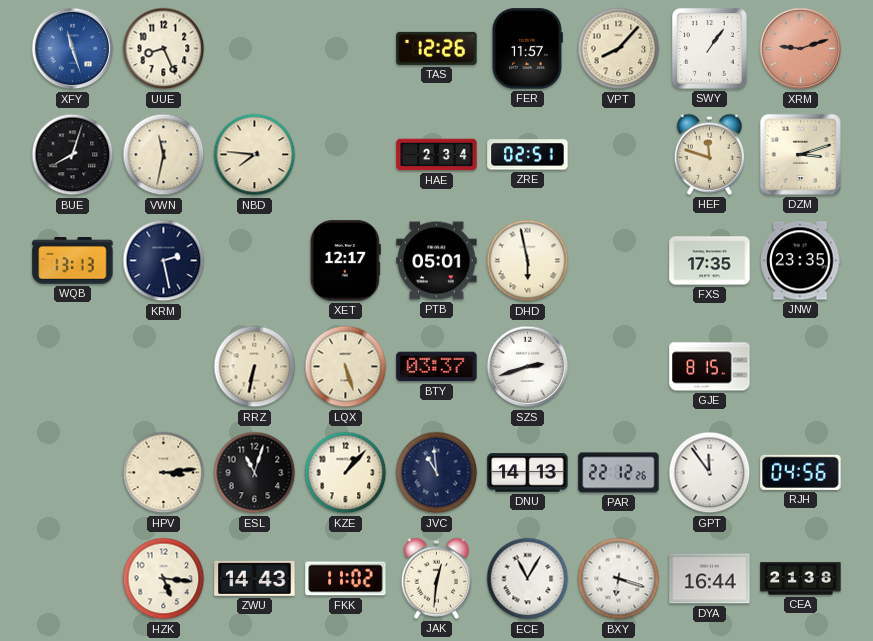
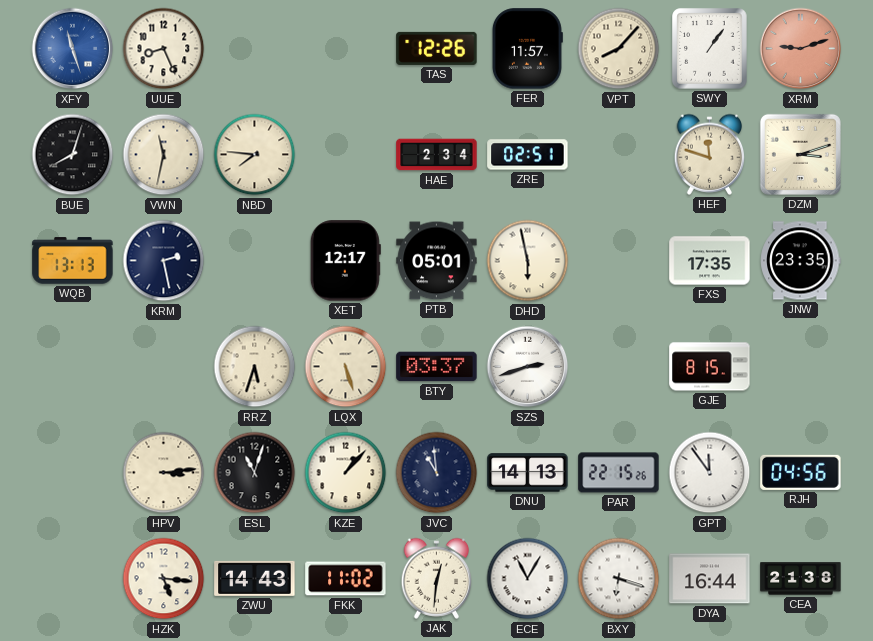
RRZ: 6:32 -> 5:33
PAR: 22:12 -> 22:15
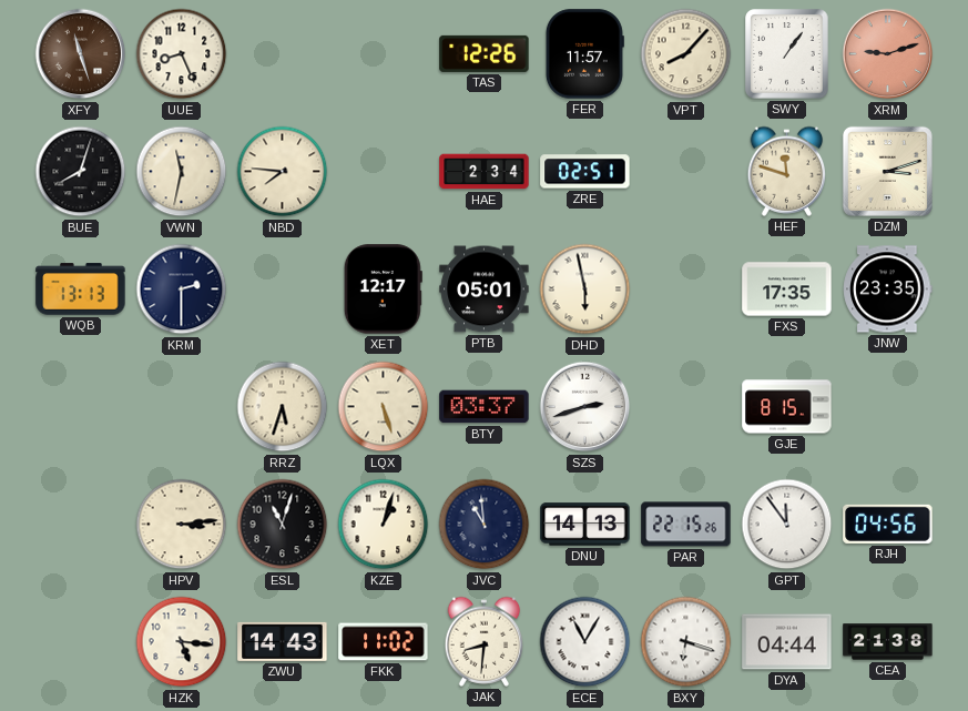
XFY dial: blue -> brown
KRM: 2:28 -> 2:30
KZE: 1:07 -> 1:03
JAK: 12:31 -> 8:31
DYA: 16:44 -> 04:44
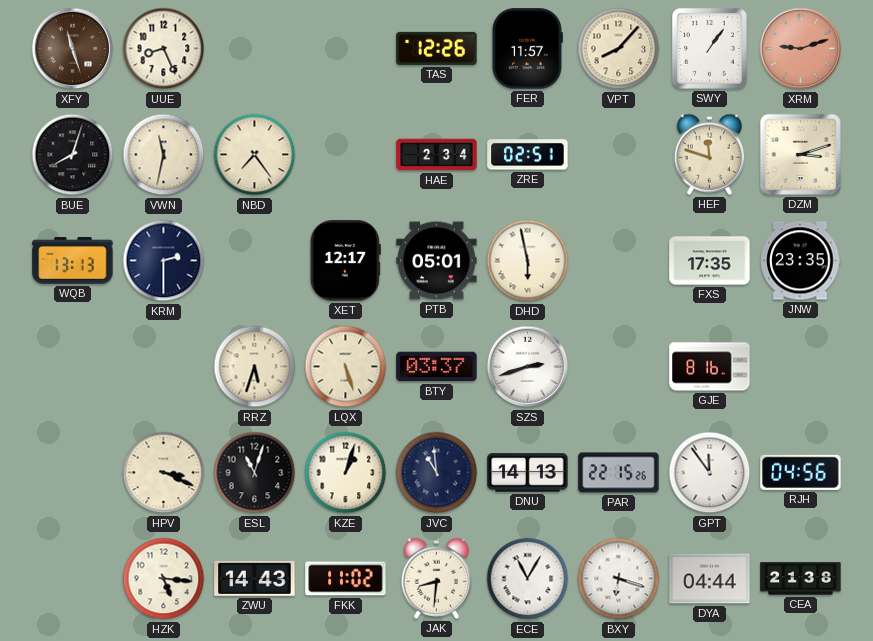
NBD: 7:46 -> 7:24
GJE: 8:15 -> 8:16
HPV: 3:14 -> 3:19
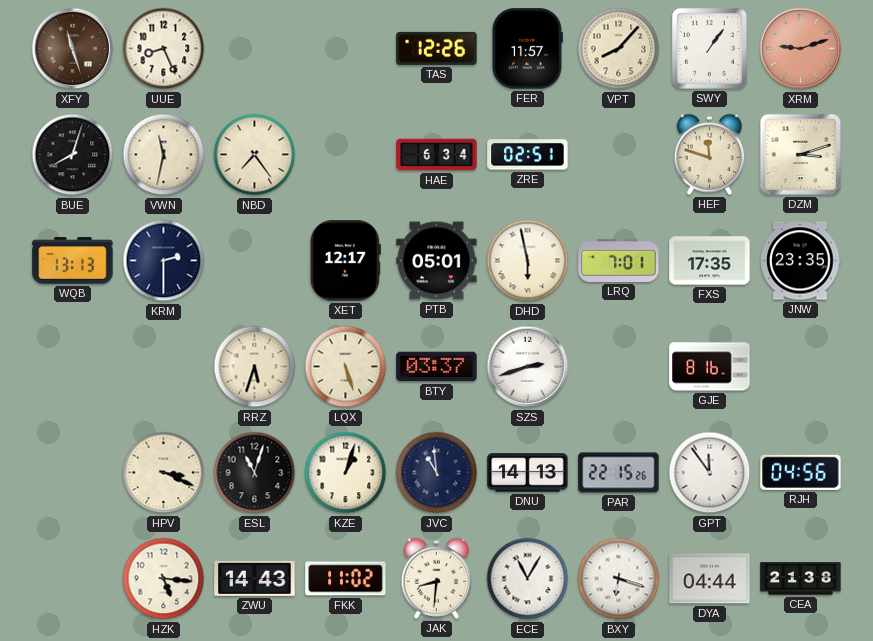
HAE: 2:34 -> 6:34
LRQ: none -> 7:01
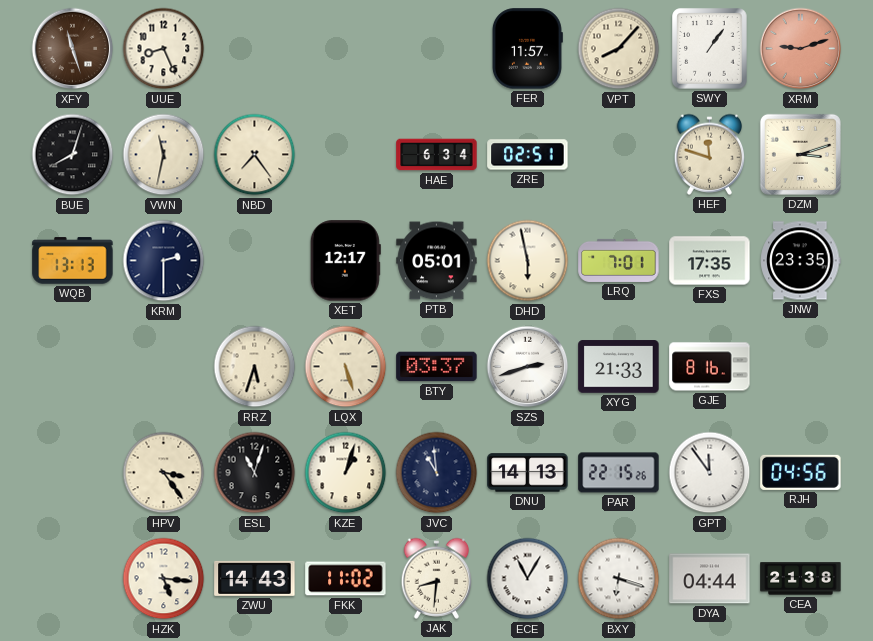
TAS: 12:26 -> none
XYG: none -> 21:33
HPV: 3:19 -> 3:24
